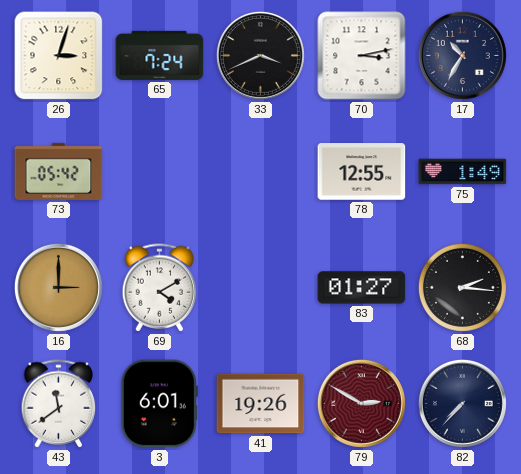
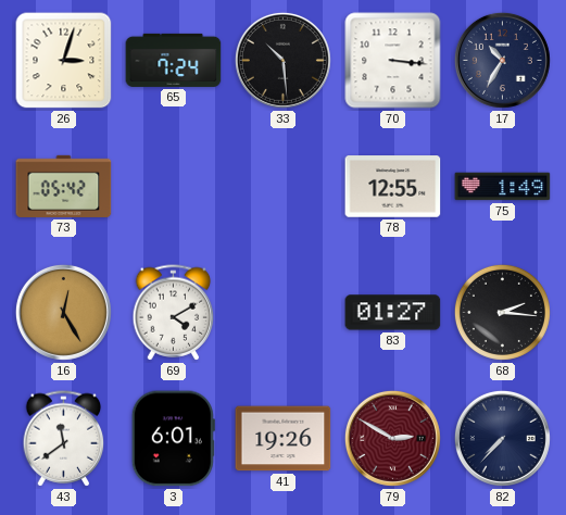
33: 3:41 -> 10:29
70: 3:13 -> 3:16
16: 3:00 -> 12:25
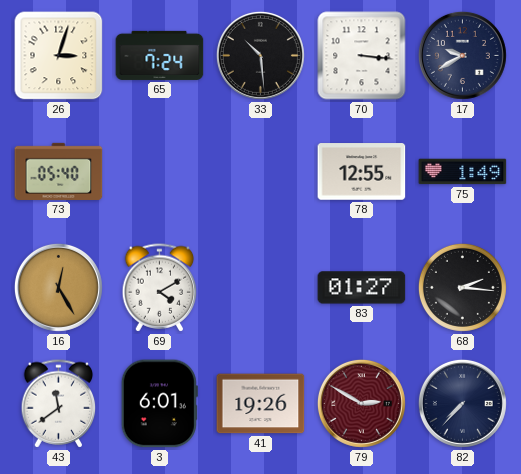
17: 10:35 -> 9:40
73: 05:42 -> 05:40
